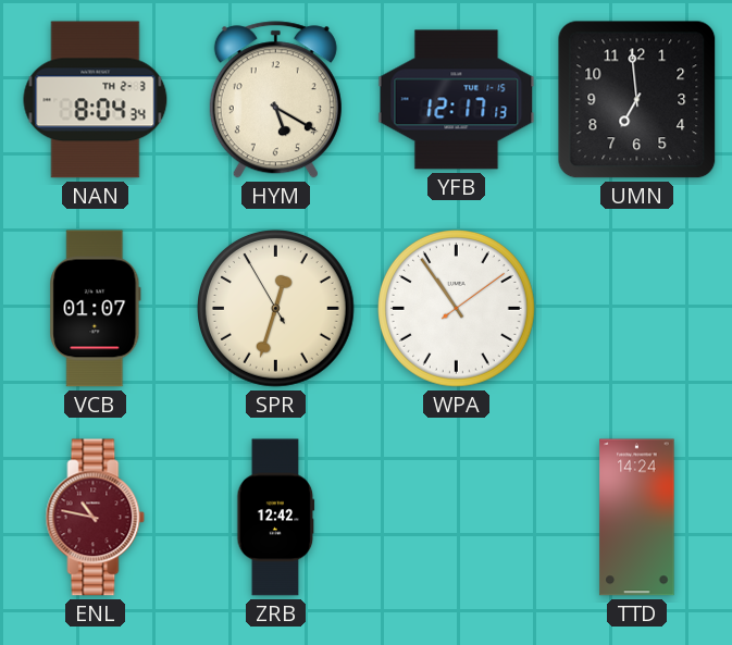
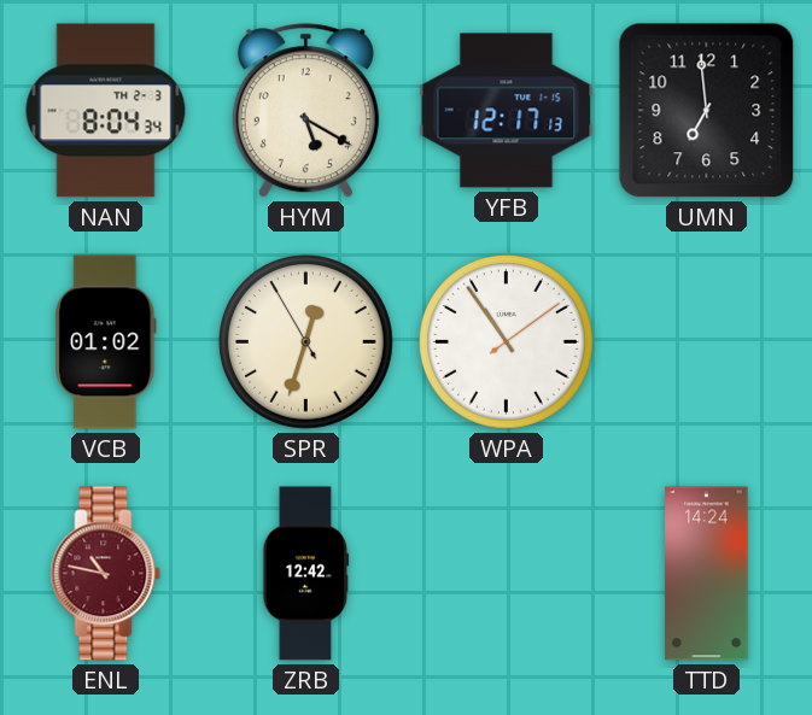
VCB: 01:07 -> 01:02
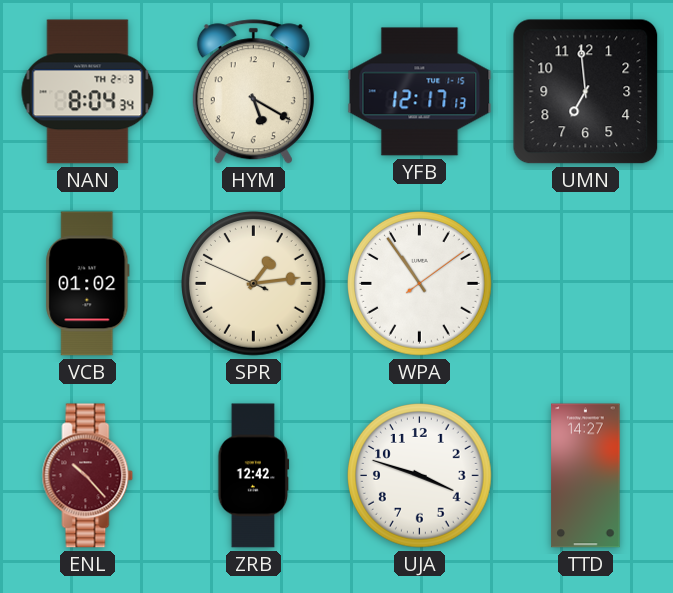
SPR: 12:32 -> 1:13
ENL: 10:47 -> 10:23
UJA: none -> 3:48
TTD: 14:24 -> 14:27
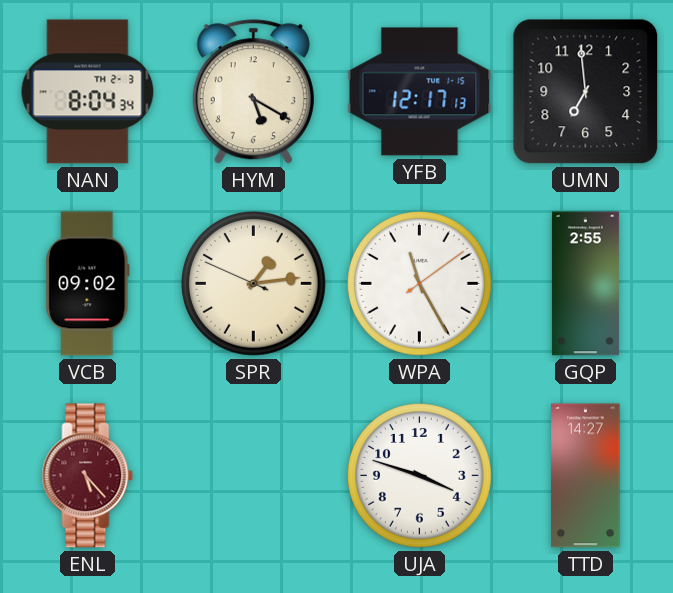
VCB: 01:02 -> 09:02
WPA: 10:54 -> 11:25
GQP: none -> 2:55
ENL: 10:23 -> 5:23
ZRB: 12:42 -> none
